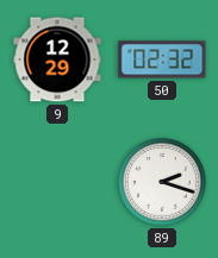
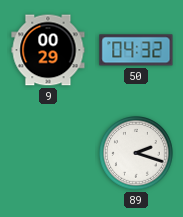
9: 12:29 -> 00:29
50: 02:32 -> 04:32
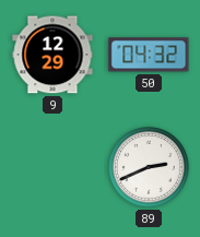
9: 00:29 -> 12:29
89: 2:18 -> 2:41
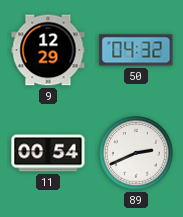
11: none -> 00:54
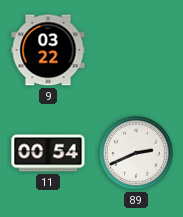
9: 12:29 -> 03:22
50: 04:32 -> none
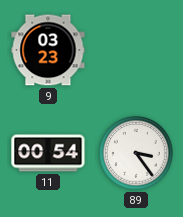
9: 03:22 -> 03:23
89: 2:41 -> 3:24
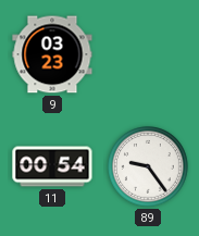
89: 3:24 -> 9:24
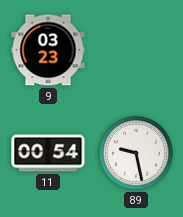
89: 9:24 -> 9:28
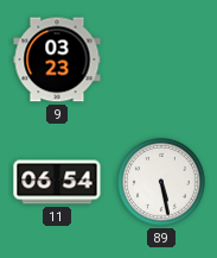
11: 00:54 -> 06:54
89: 9:28 -> 5:28
